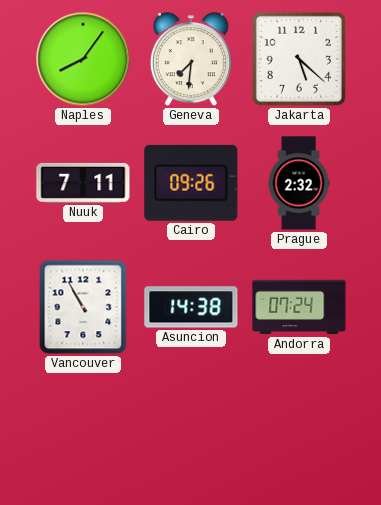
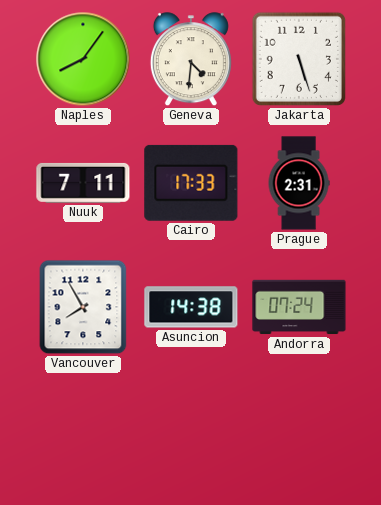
Geneva: 7:31 -> 4:31
Jakarta: 5:22 -> 5:27
Cairo: 09:26 -> 17:33
Prague: 2:32 -> 2:31
Vancouver: 10:55 -> 7:55
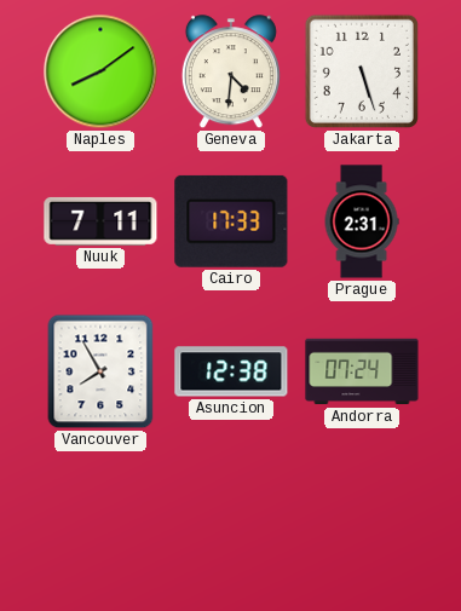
Naples: 8:06 -> 8:09
Asuncion: 14:38 -> 12:38
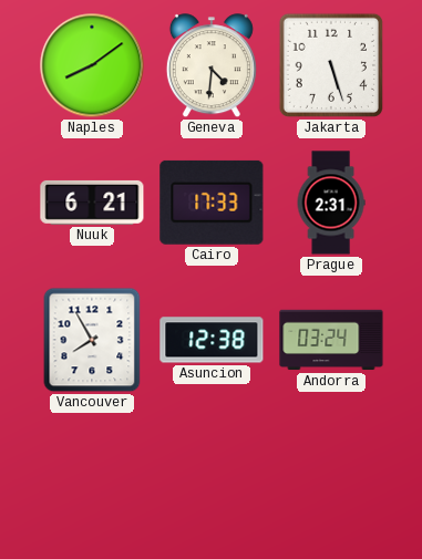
Nuuk: 7:11 -> 6:21
Andorra: 07:24 -> 03:24
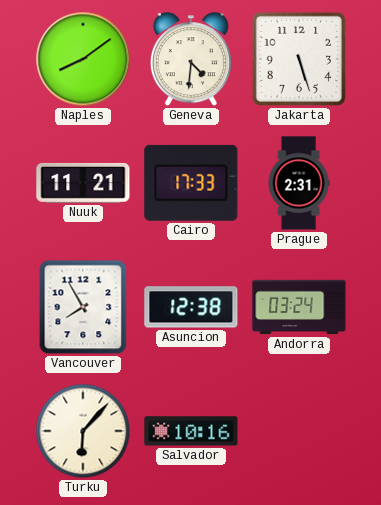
Nuuk: 6:21 -> 11:21
Turku: none -> 6:07
Salvador: none -> 10:16
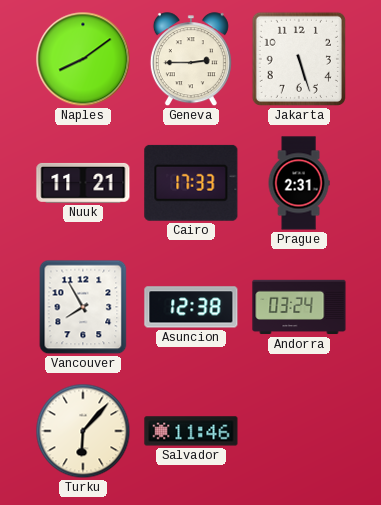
Geneva: 4:31 -> 2:45
Salvador: 10:16 -> 11:46
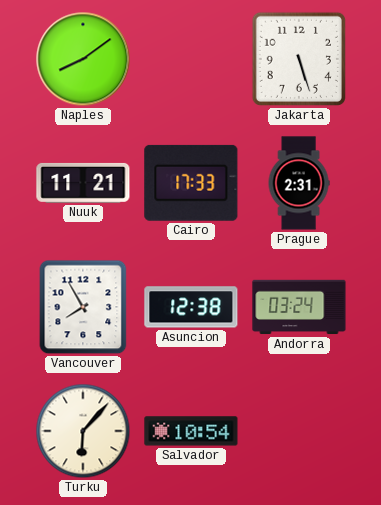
Geneva: 2:45 -> none
Salvador: 11:46 -> 10:54
